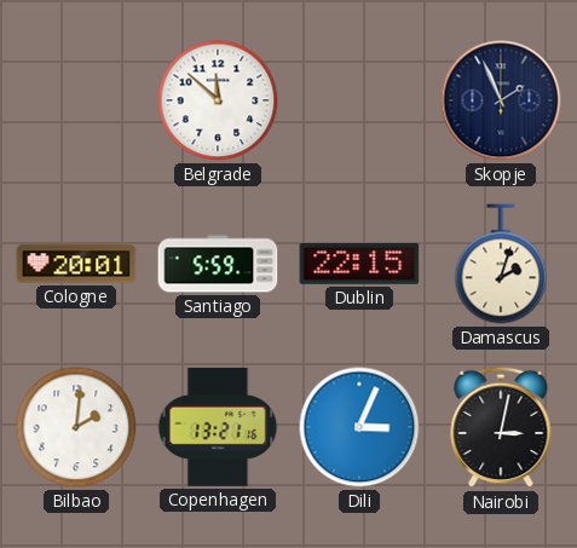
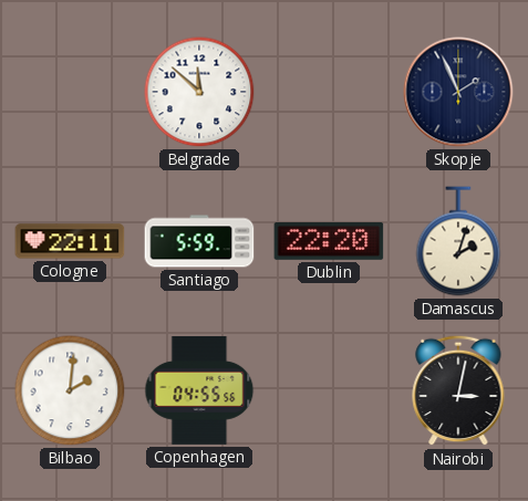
Cologne: 20:01 -> 22:11
Dublin: 22:15 -> 22:20
Copenhagen: 13:21 -> 04:55
Dili: 3:04 -> none
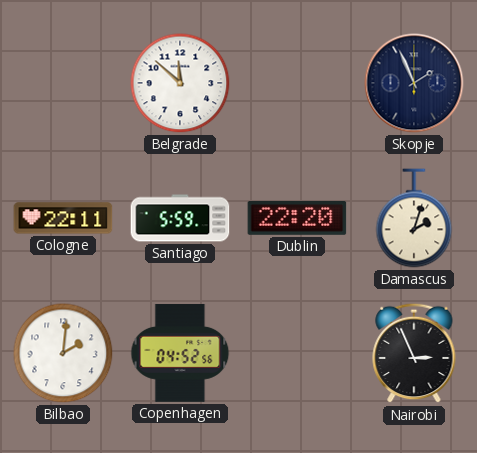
Copenhagen: 04:55 -> 04:52
Nairobi: 3:02 -> 2:56
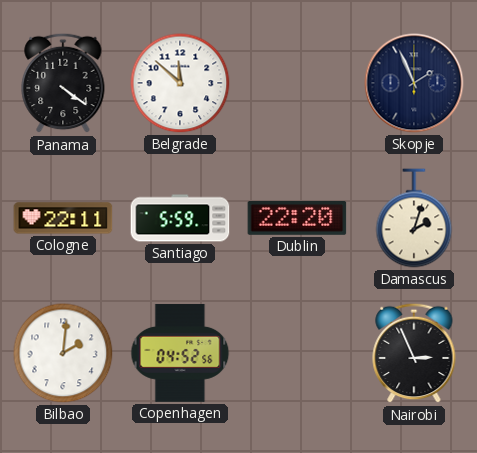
Panama: none -> 4:21
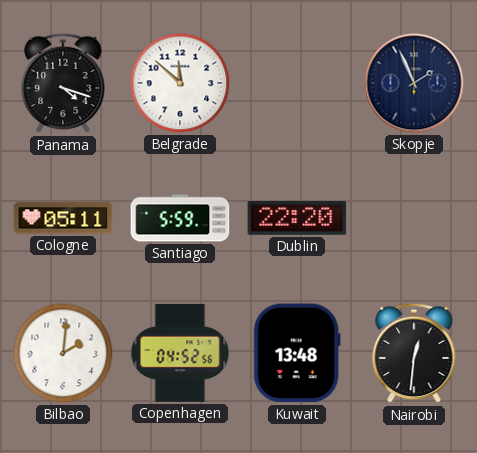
Panama: 4:21 -> 4:18
Cologne: 22:11 -> 05:11
Damascus: 2:03 -> none
Kuwait: none -> 13:48
Nairobi: 2:56 -> 12:31
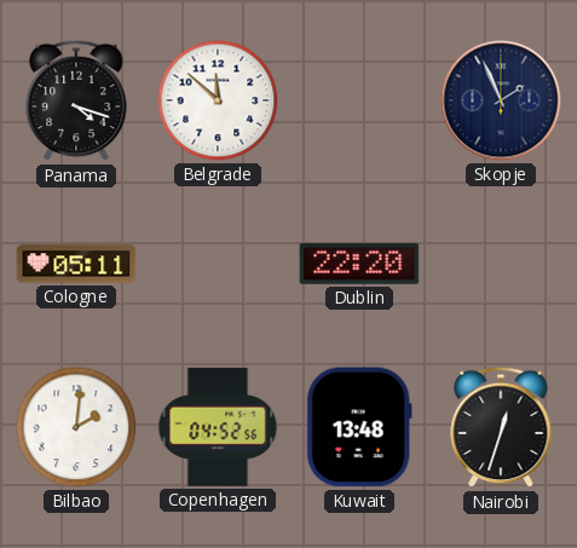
Santiago: 5:59 -> none
Nairobi: 12:31 -> 12:33
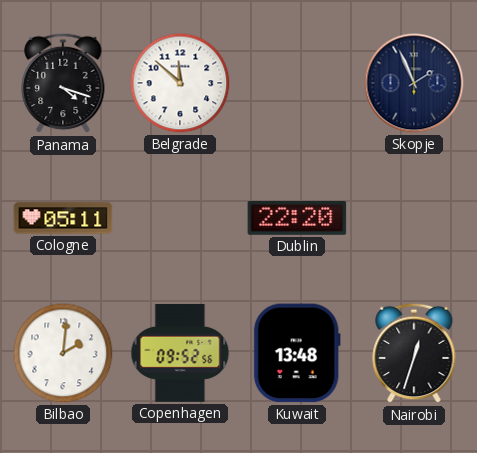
Copenhagen: 04:52 -> 09:52
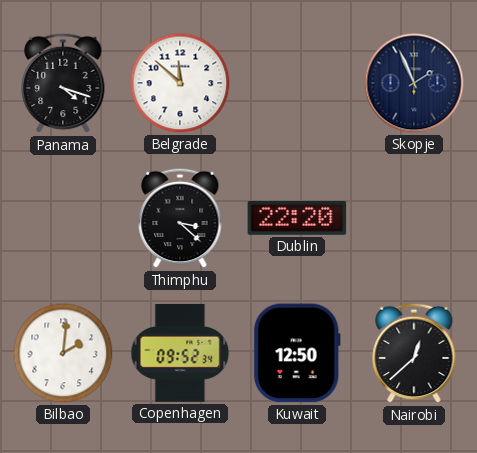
Cologne: 05:11 -> none
Thimphu: none -> 3:22
Copenhagen: 09:52:56 -> 09:52:34
Kuwait: 13:48 -> 12:50
Nairobi: 12:33 -> 12:38
